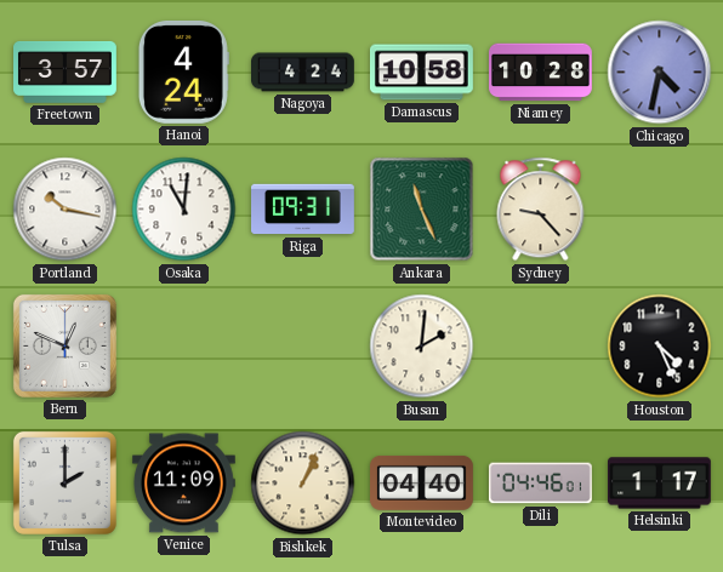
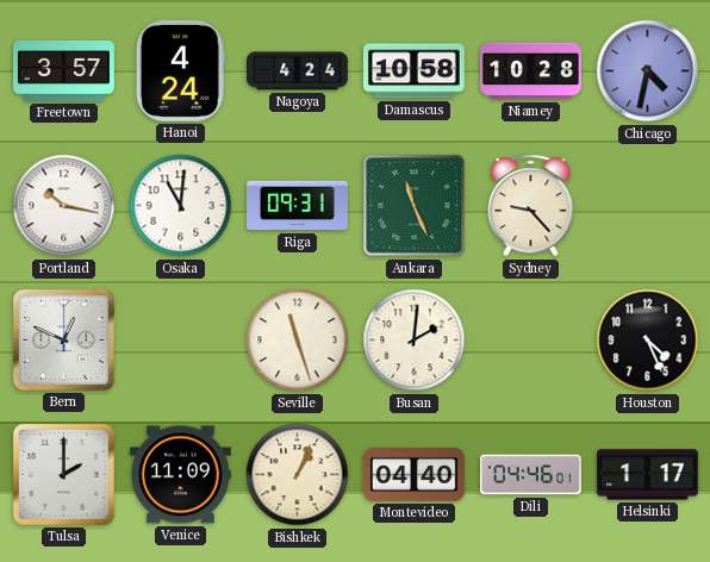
Seville: none -> 11:27
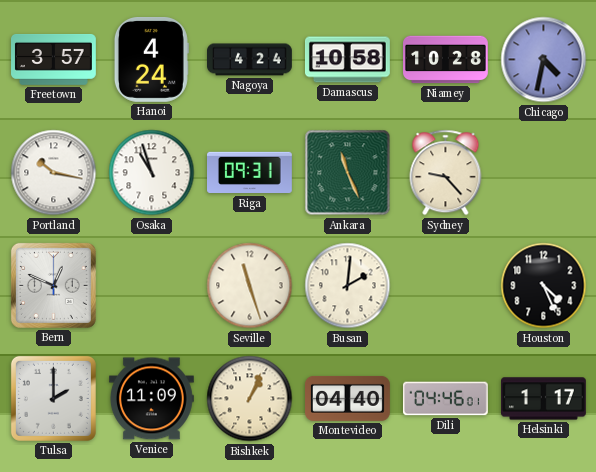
Osaka: 11:01 -> 10:57
